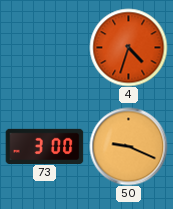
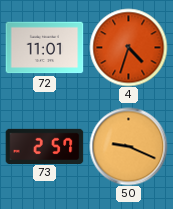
72: none -> 11:01
73: 3:00 -> 2:57
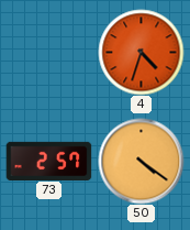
72: 11:01 -> none
50: 9:19 -> 4:21
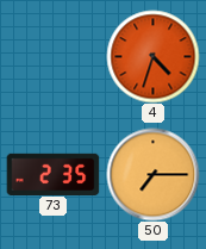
73: 2:57 -> 2:35
50: 4:21 -> 7:15
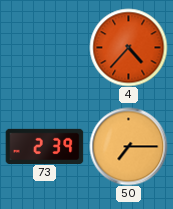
4: 4:33 -> 4:37
73: 2:35 -> 2:39
